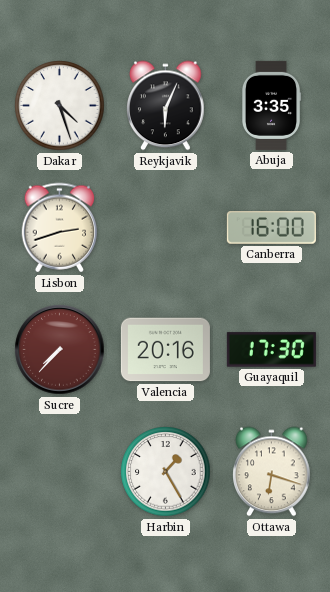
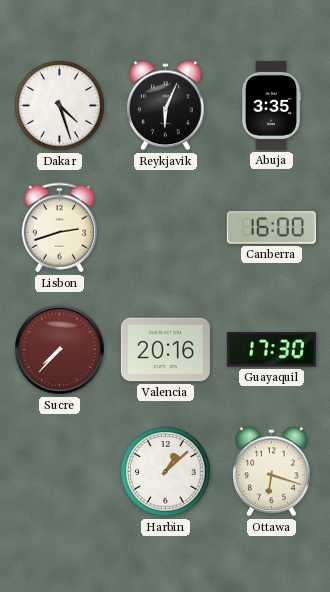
Harbin: 1:25 -> 1:08
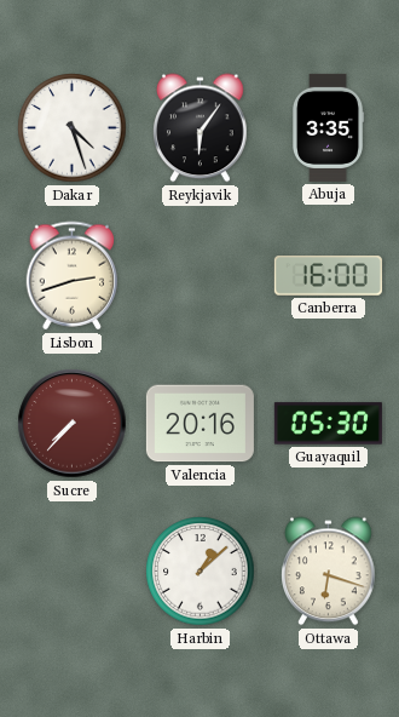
Reykjavik: 6:04 -> 6:06
Guayaquil: 17:30 -> 05:30
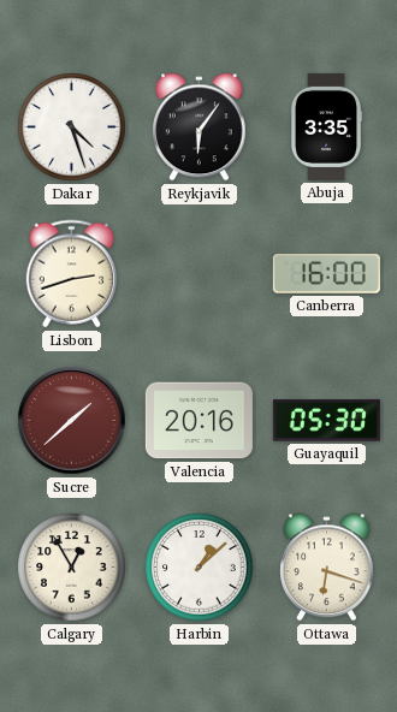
Sucre: 7:37 -> 1:38
Calgary: none -> 12:55
